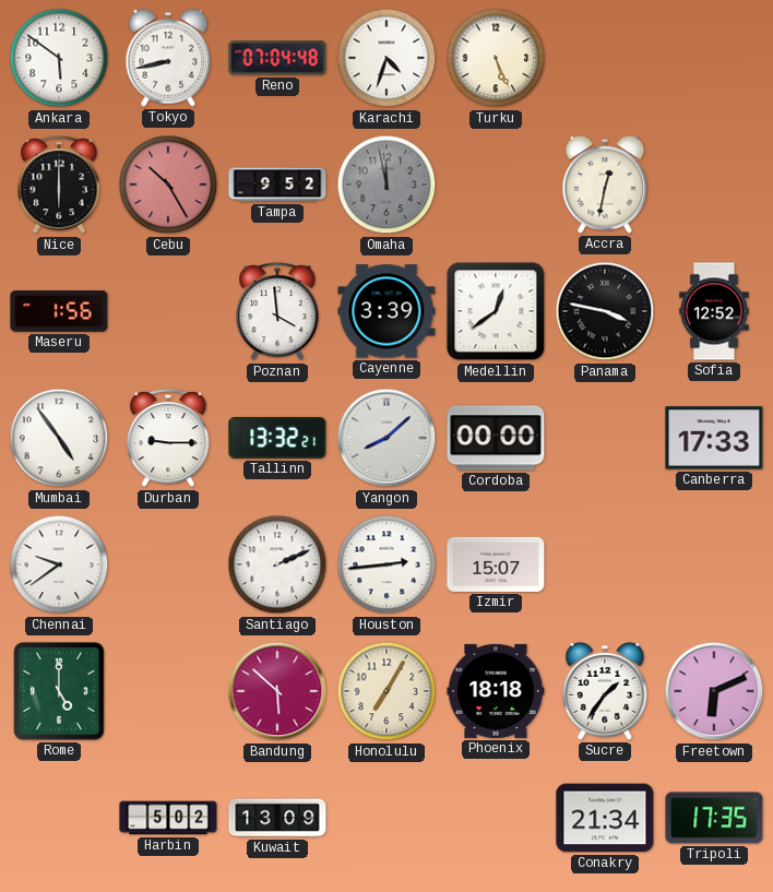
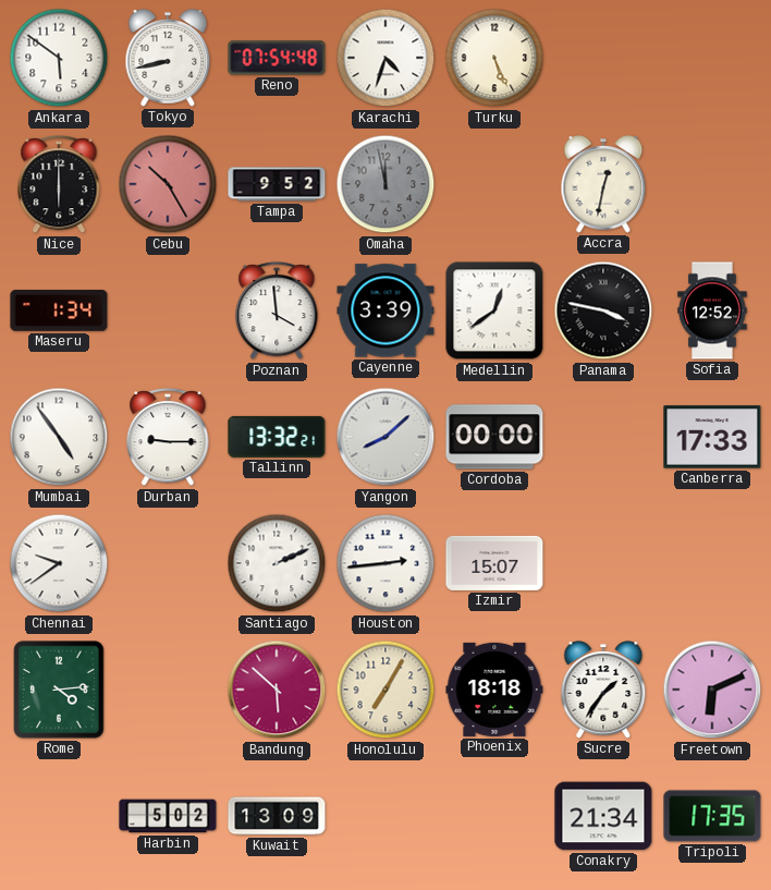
Reno: 07:04 -> 07:54
Maseru: 1:56 -> 1:34
Rome: 5:00 -> 4:14
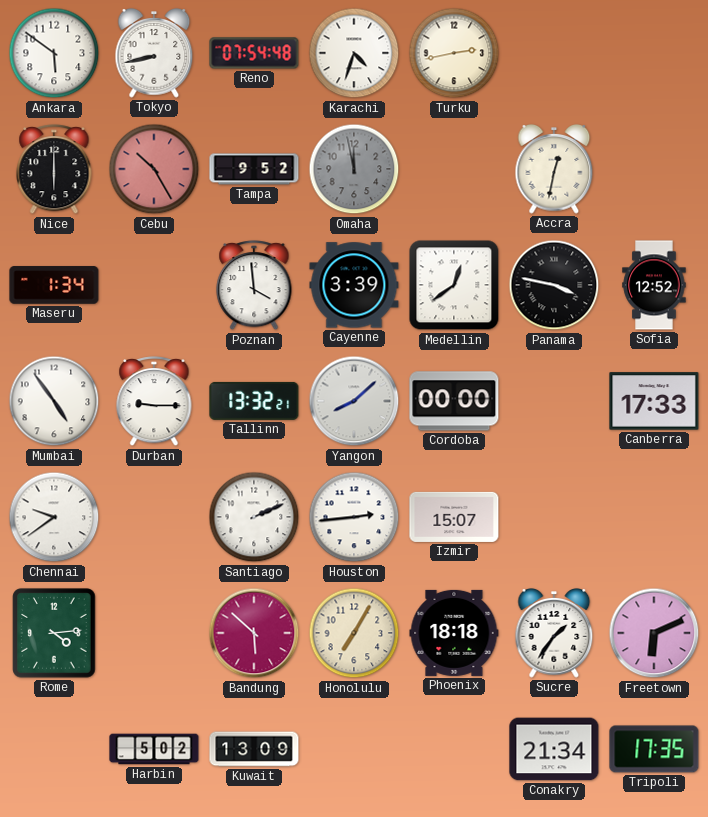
Turku: 5:26 -> 2:43
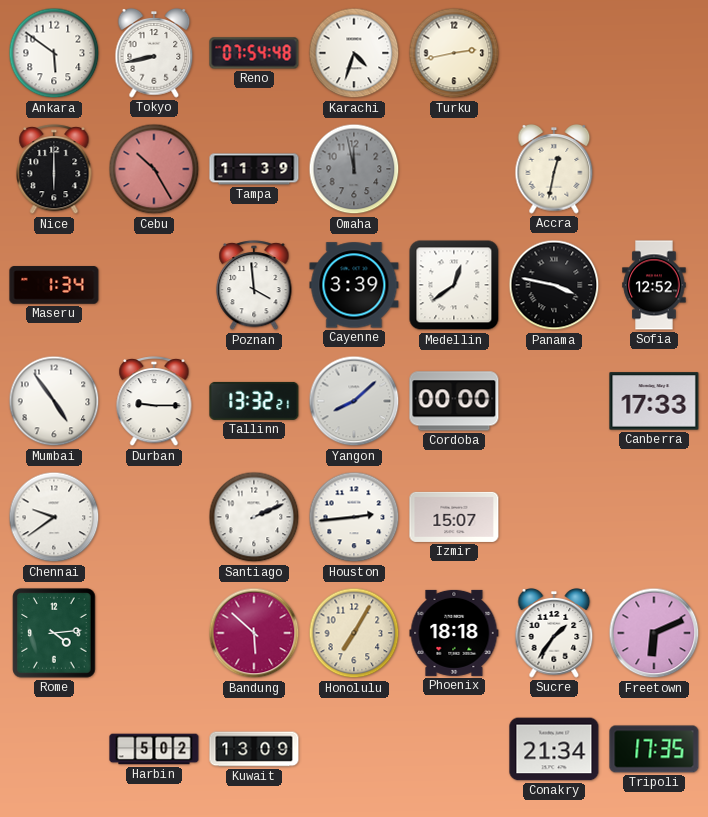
Tampa: 9:52 -> 11:39
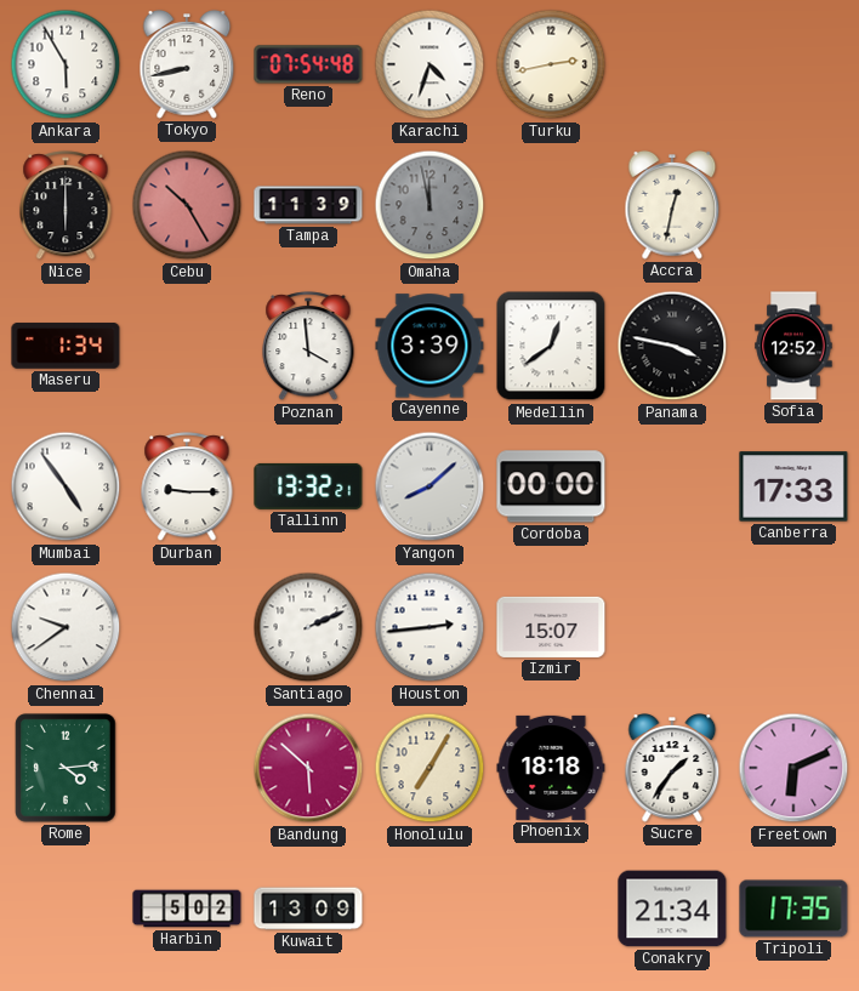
Ankara: 5:51 -> 5:55
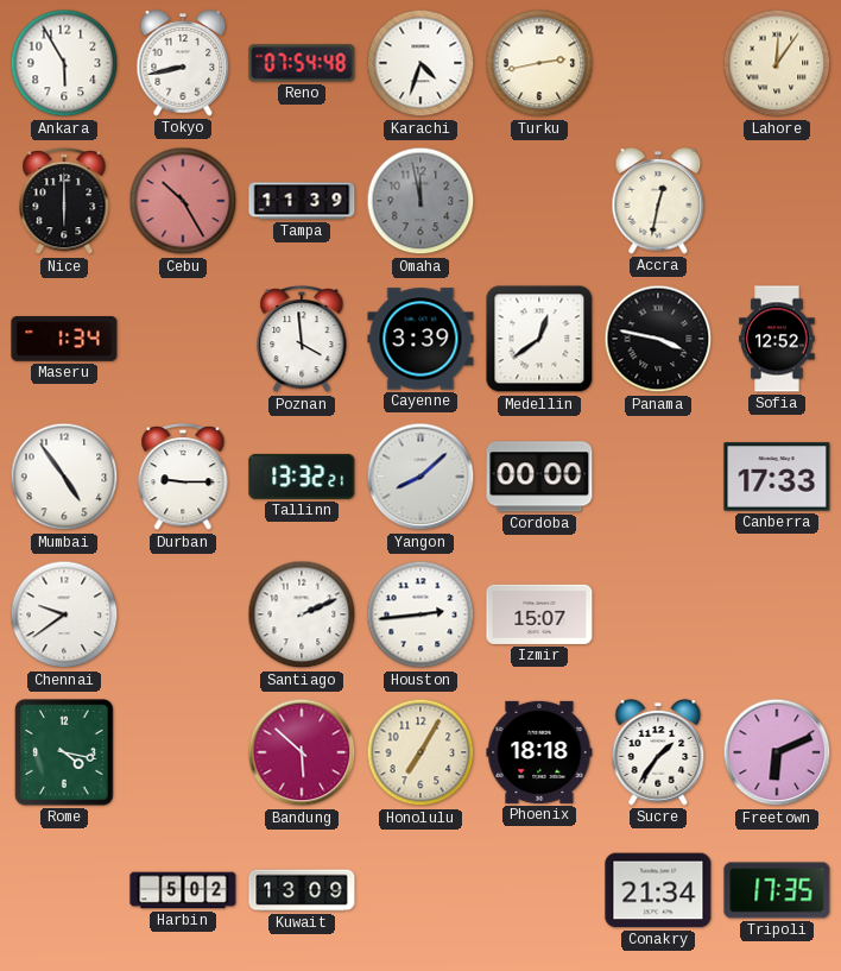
Lahore: none -> 12:06
Rome: 4:14 -> 4:17
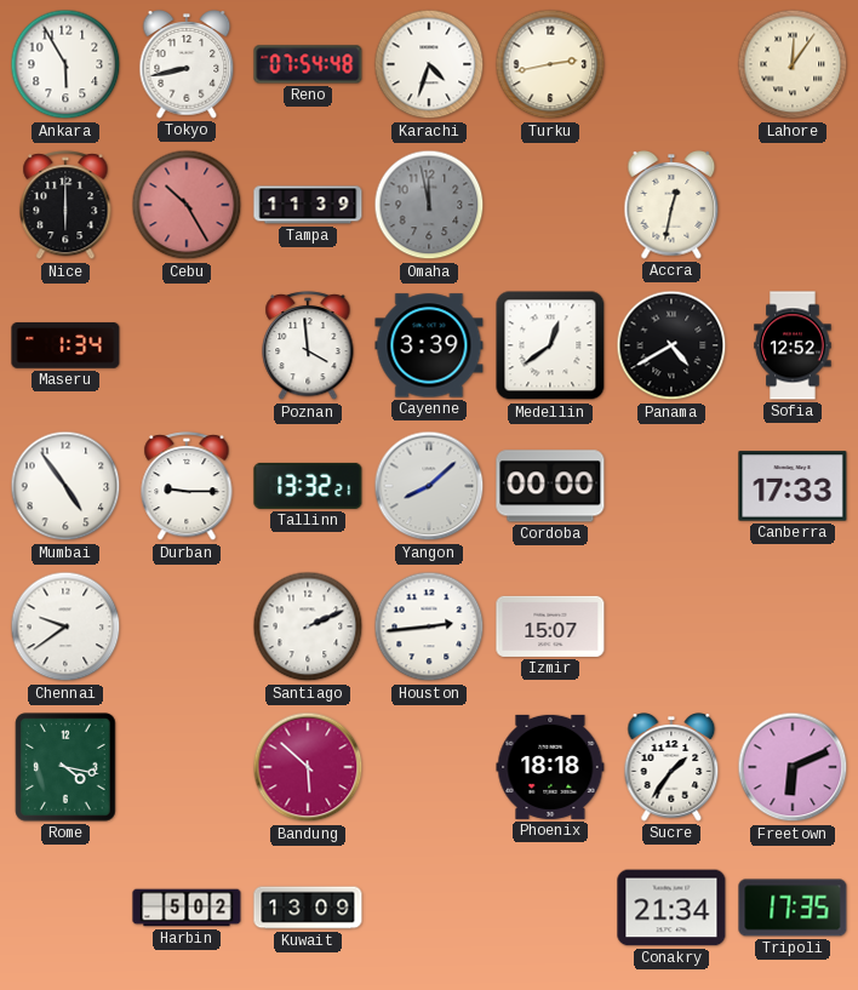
Panama: 3:47 -> 4:40
Honolulu: 7:05 -> none
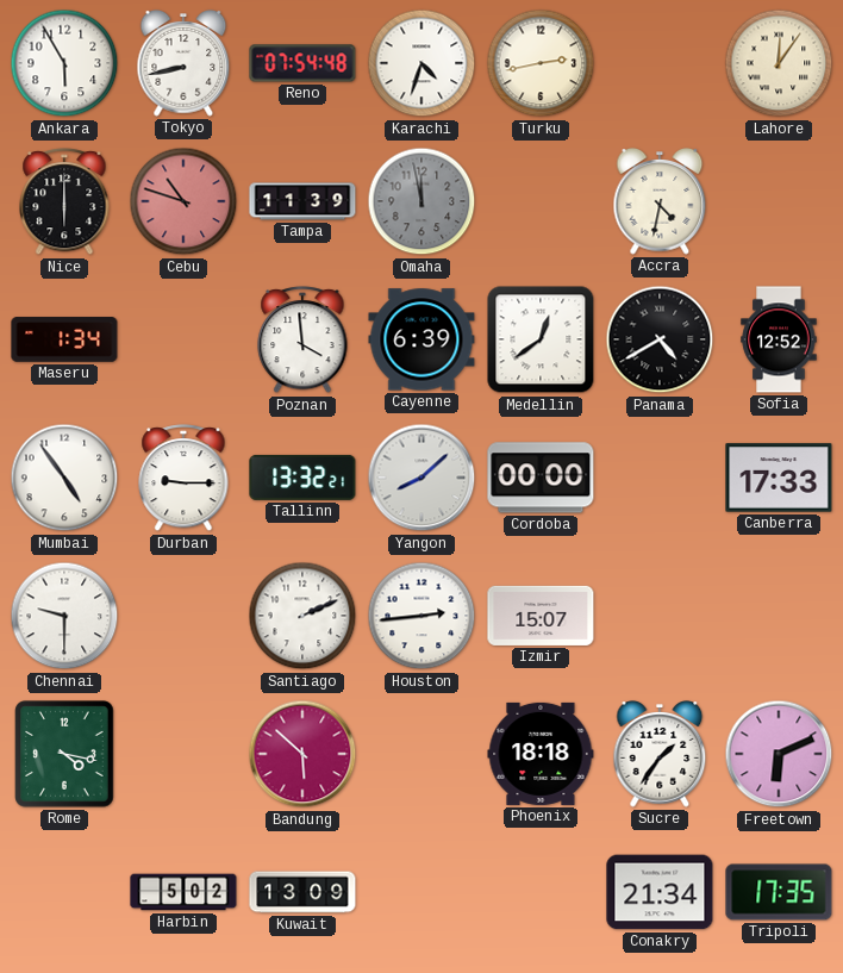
Cebu: 10:25 -> 10:48
Accra: 12:32 -> 4:32
Cayenne: 3:39 -> 6:39
Chennai: 9:39 -> 9:30
